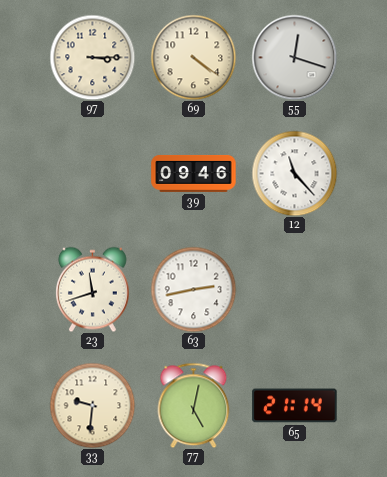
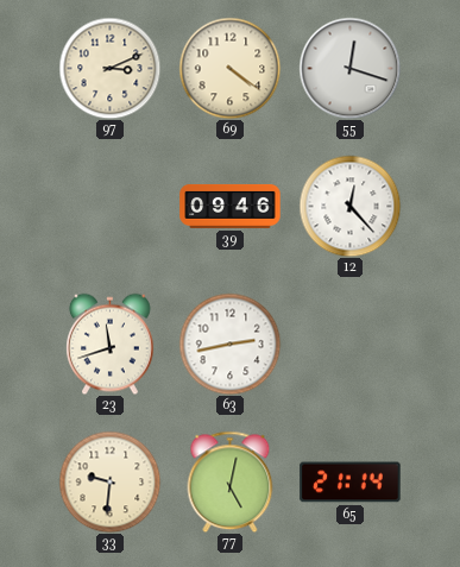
97: 3:15 -> 3:11
12: 11:23 -> 12:23
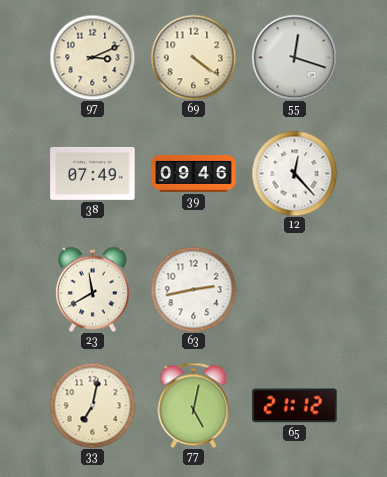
38: none -> 07:49
23: 11:42 -> 11:40
33: 9:31 -> 7:02
65: 21:14 -> 21:12
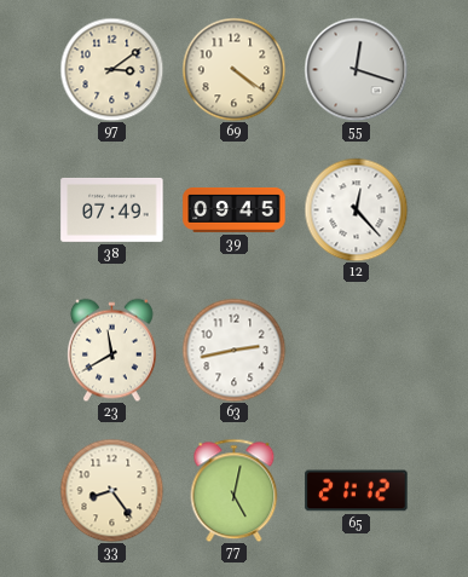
97: 3:11 -> 3:09
39: 09:46 -> 09:45
33: 7:02 -> 8:24
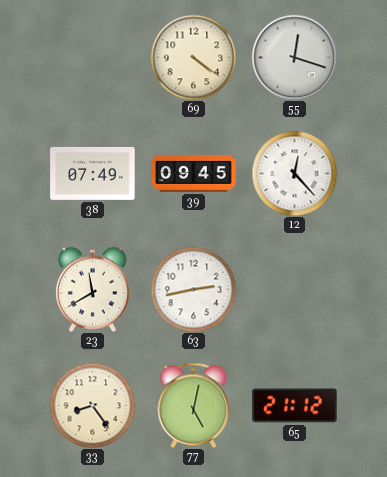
97: 3:09 -> none
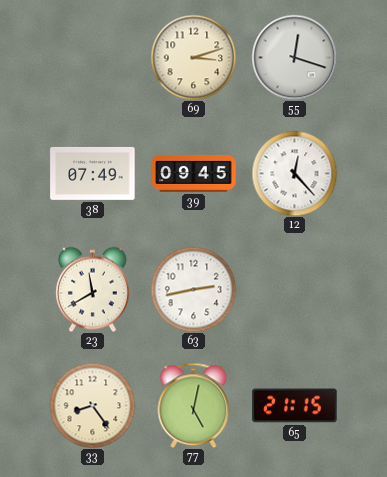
69: 4:21 -> 3:12
65: 21:12 -> 21:15
